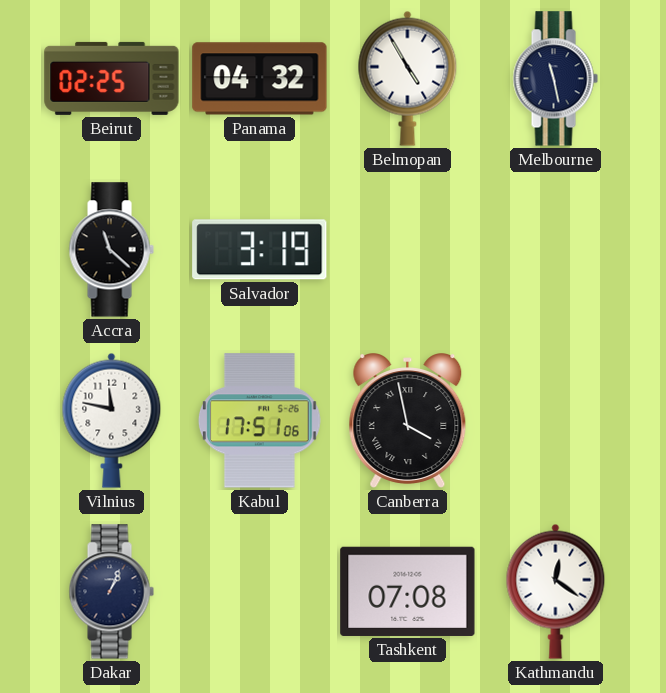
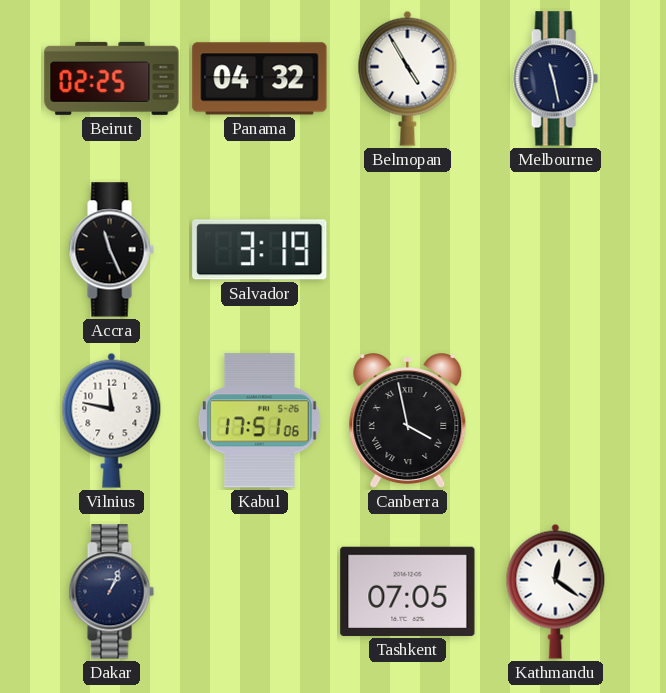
Accra: 11:22 -> 11:26
Tashkent: 07:08 -> 07:05
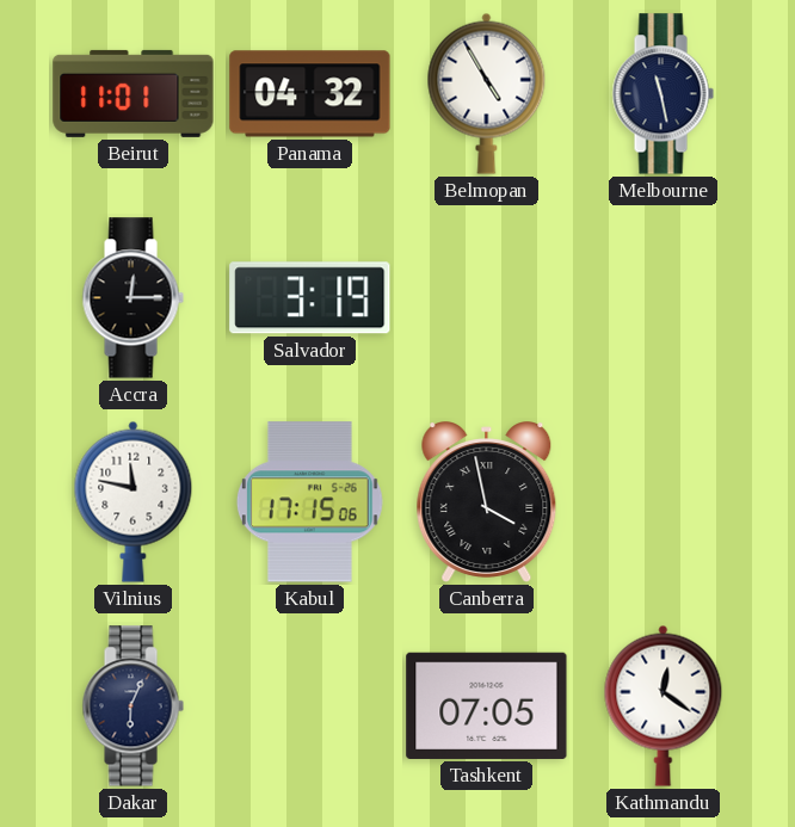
Beirut: 02:25 -> 11:01
Accra: 11:26 -> 12:15
Kabul: 17:51 -> 17:15
Dakar: 1:04 -> 6:04
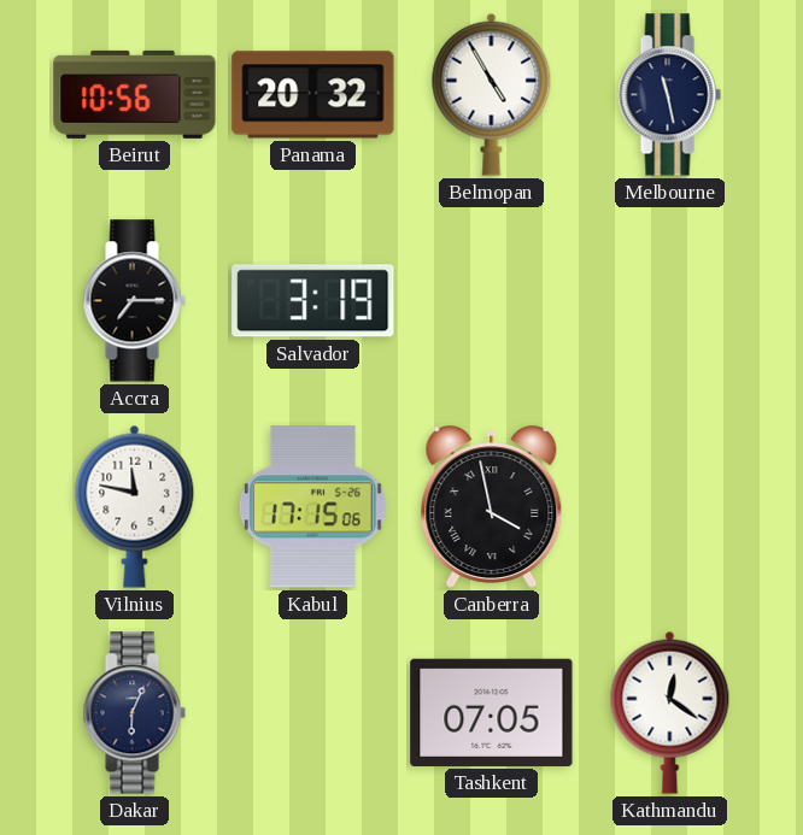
Beirut: 11:01 -> 10:56
Panama: 04:32 -> 20:32
Accra: 12:15 -> 7:15
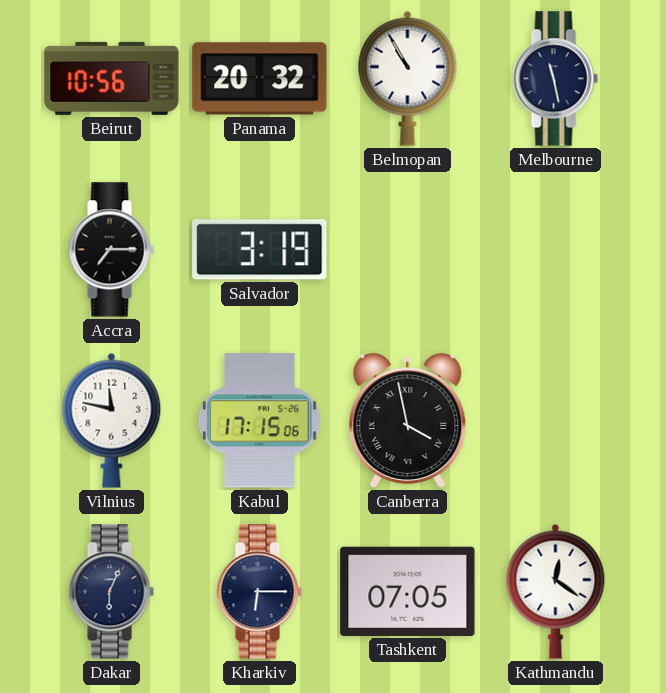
Belmopan: 4:55 -> 10:55
Kharkiv: none -> 6:15
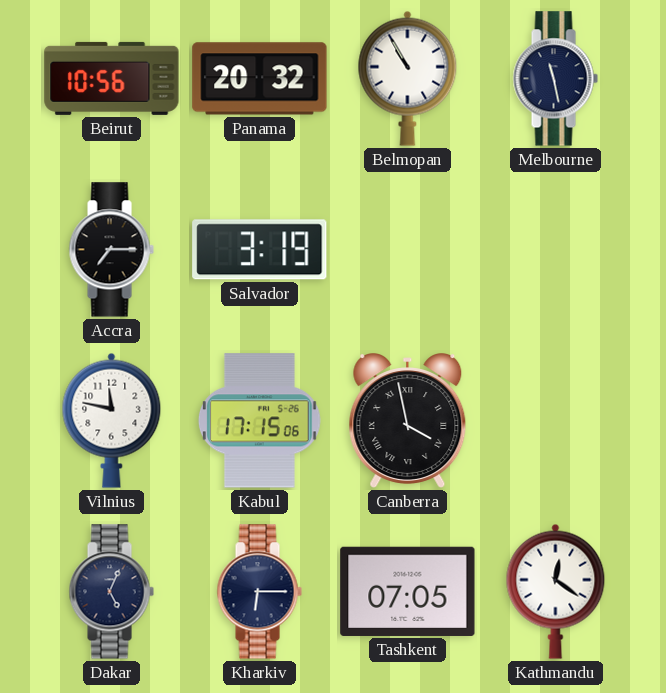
Dakar: 6:04 -> 5:04
